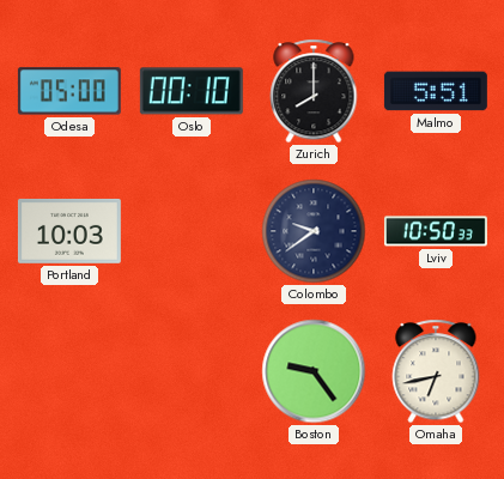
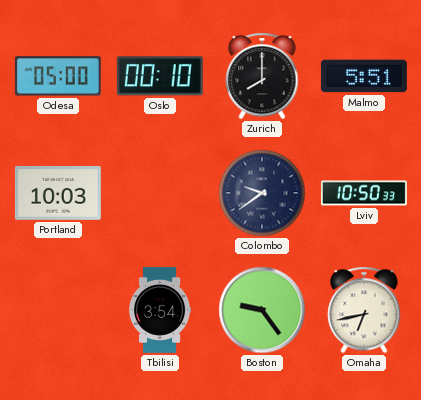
Tbilisi: none -> 3:54
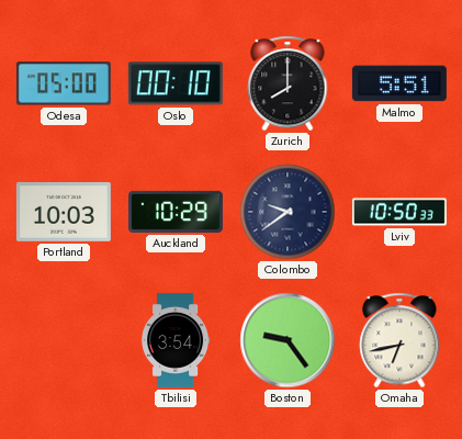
Auckland: none -> 10:29
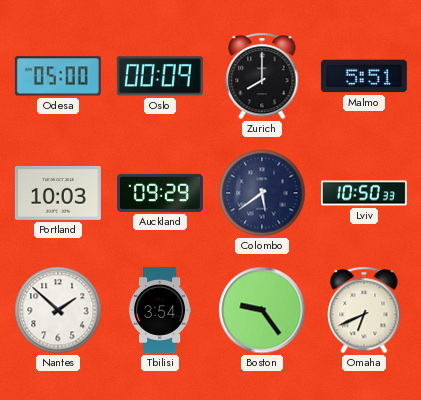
Oslo: 00:10 -> 00:09
Auckland: 10:29 -> 09:29
Colombo: 9:39 -> 5:39
Nantes: none -> 1:52
Omaha: 6:43 -> 6:41
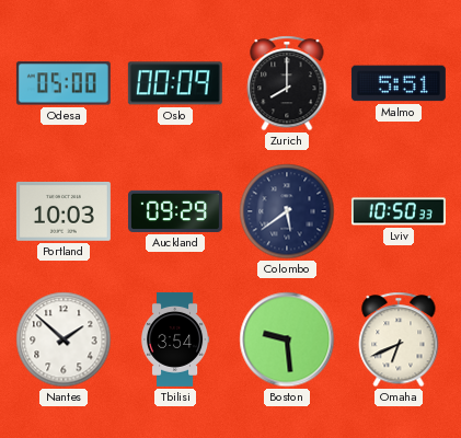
Boston: 9:24 -> 9:29
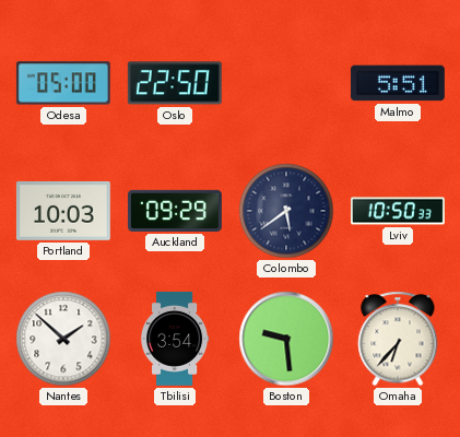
Oslo: 00:09 -> 22:50
Zurich: 8:00 -> none
Omaha: 6:41 -> 6:37
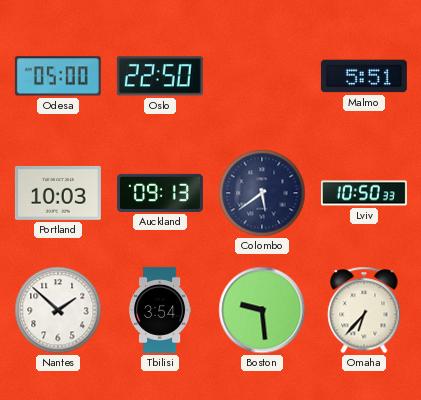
Auckland: 09:29 -> 09:13
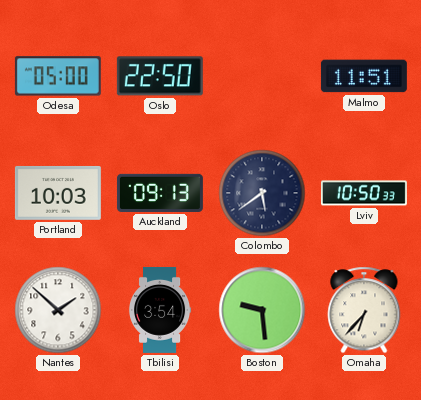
Malmo: 5:51 -> 11:51
